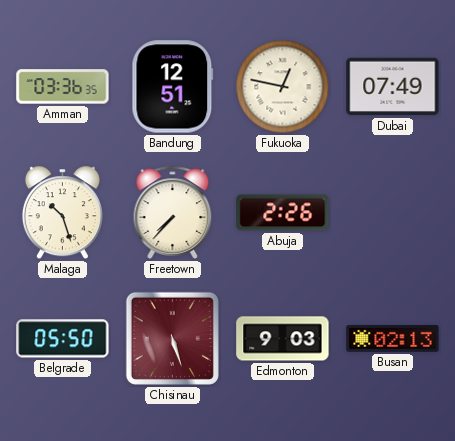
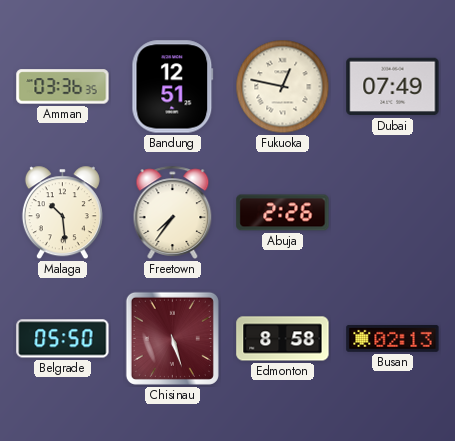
Malaga: 10:27 -> 10:29
Freetown: 7:37 -> 7:36
Edmonton: 9:03 -> 8:58
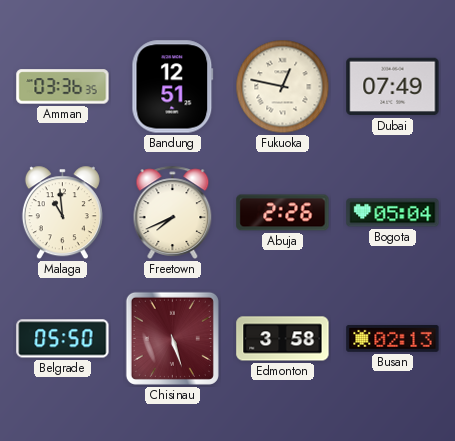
Malaga: 10:29 -> 10:59
Freetown: 7:36 -> 7:41
Bogota: none -> 05:04
Edmonton: 8:58 -> 3:58
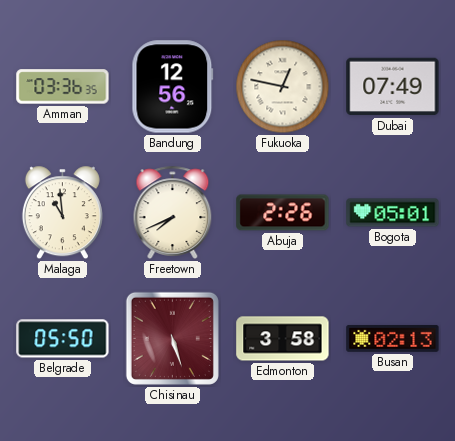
Bandung: 12:51 -> 12:56
Bogota: 05:04 -> 05:01
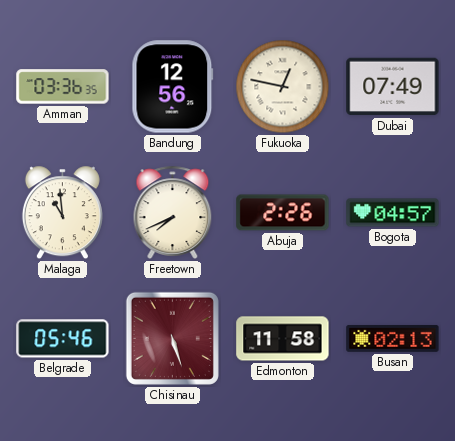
Bogota: 05:01 -> 04:57
Belgrade: 05:50 -> 05:46
Edmonton: 3:58 -> 11:58
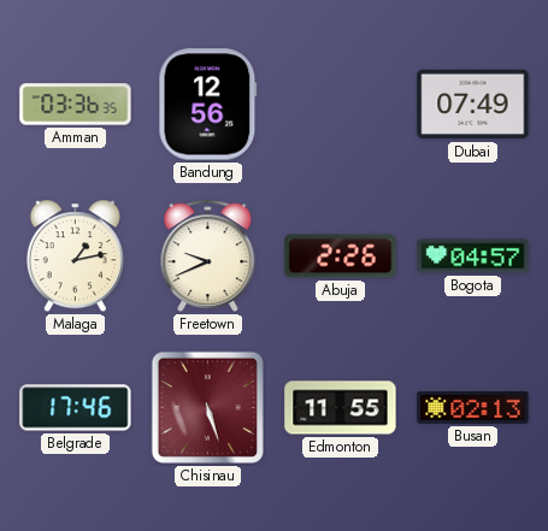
Fukuoka: 12:47 -> none
Malaga: 10:59 -> 1:13
Freetown: 7:41 -> 9:41
Belgrade: 05:46 -> 17:46
Edmonton: 11:58 -> 11:55
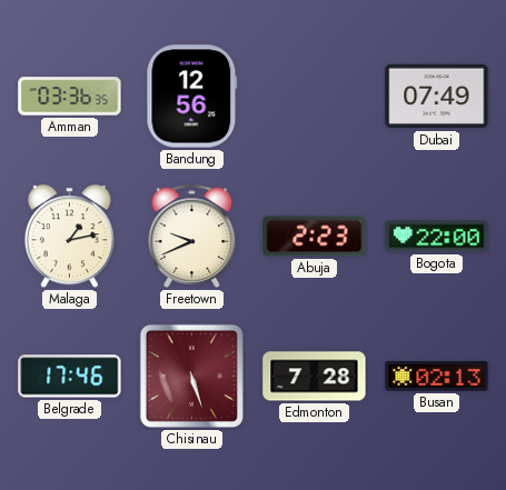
Abuja: 2:26 -> 2:23
Bogota: 04:57 -> 22:00
Edmonton: 11:55 -> 7:28
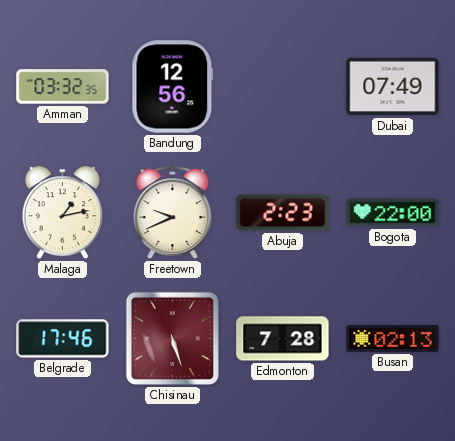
Amman: 03:36 -> 03:32
